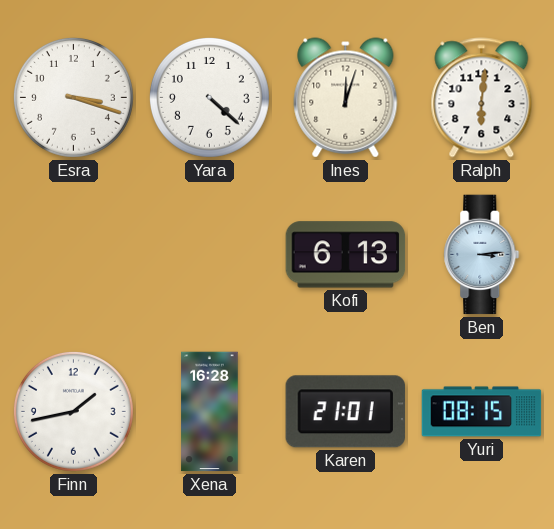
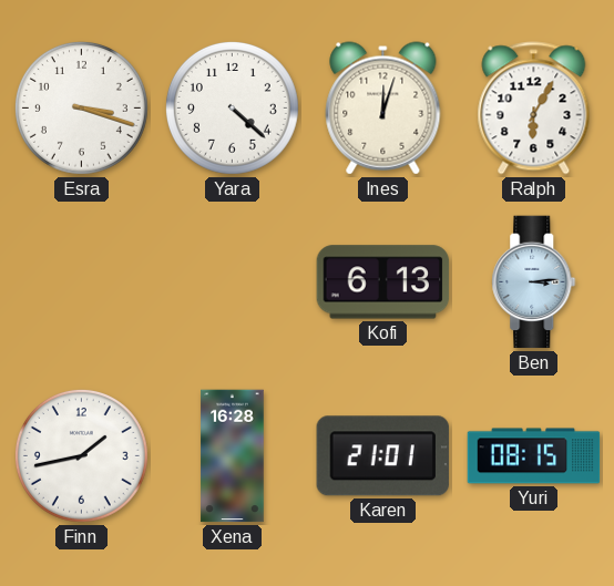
Ralph: 6:01 -> 6:05
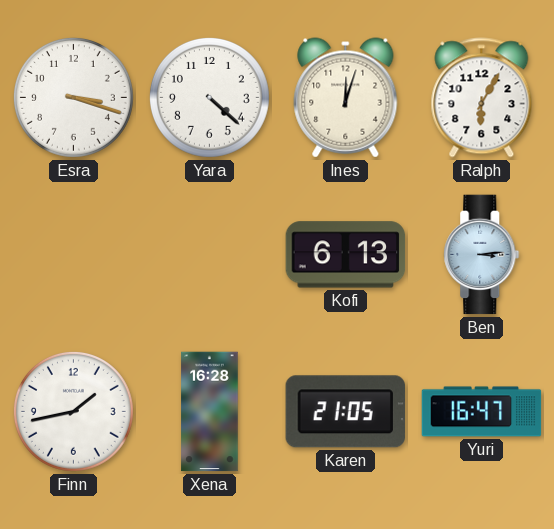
Karen: 21:01 -> 21:05
Yuri: 08:15 -> 16:47
